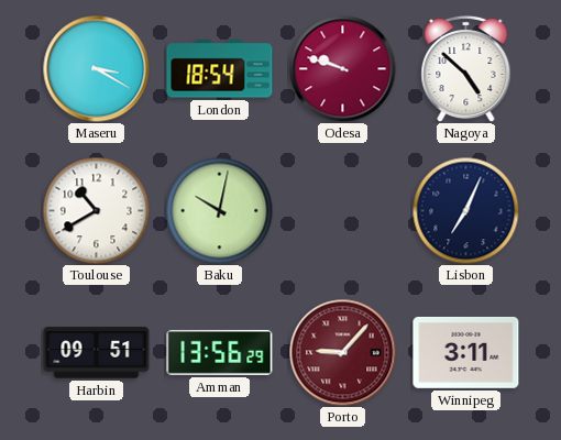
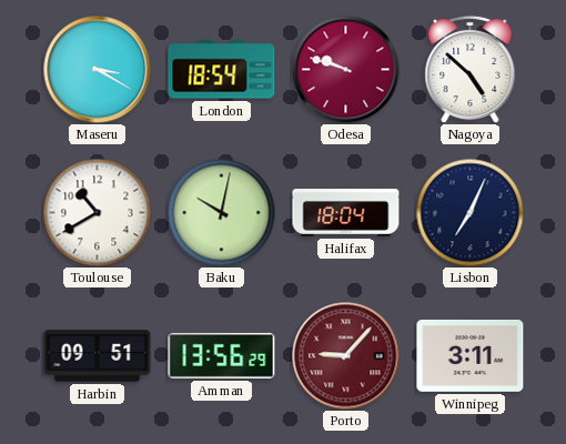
Halifax: none -> 18:04
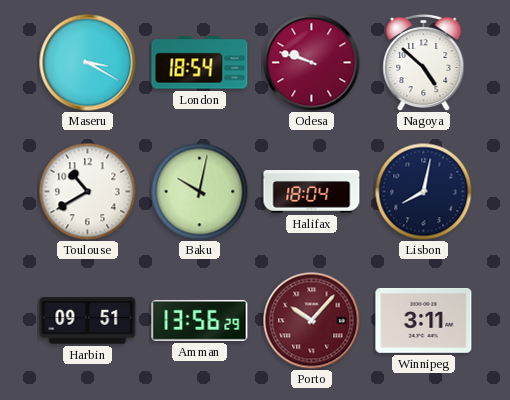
Lisbon: 7:04 -> 8:02
Porto: 9:07 -> 10:07
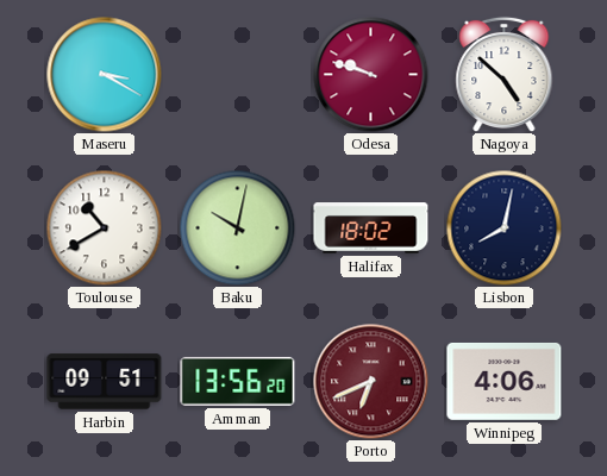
London: 18:54 -> none
Halifax: 18:04 -> 18:02
Amman: 13:56:29 -> 13:56:20
Porto: 10:07 -> 6:41
Winnipeg: 3:11 -> 4:06
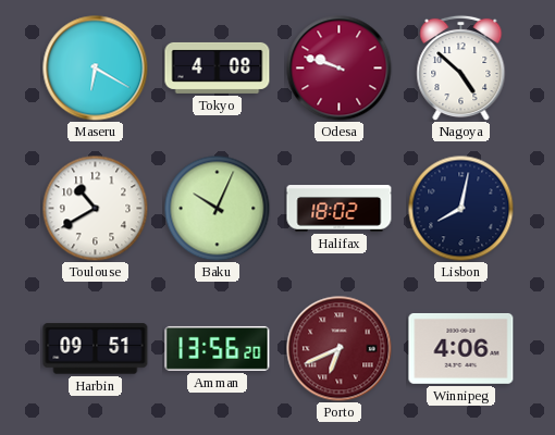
Maseru: 3:20 -> 6:20
Tokyo: none -> 4:08
Baku: 10:02 -> 10:04
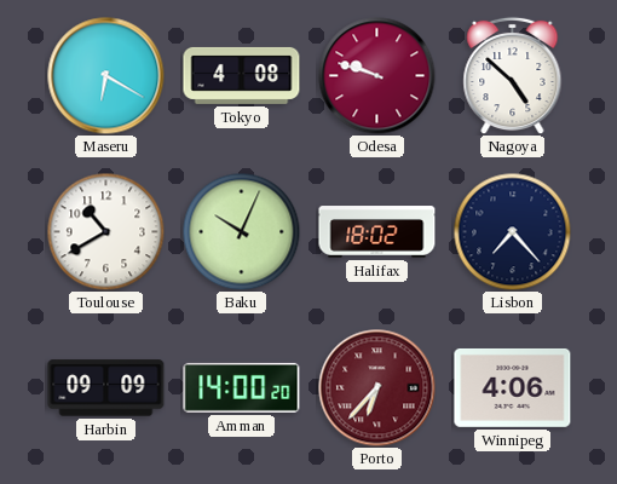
Lisbon: 8:02 -> 7:23
Harbin: 09:51 -> 09:09
Amman: 13:56 -> 14:00
Porto: 6:41 -> 6:37
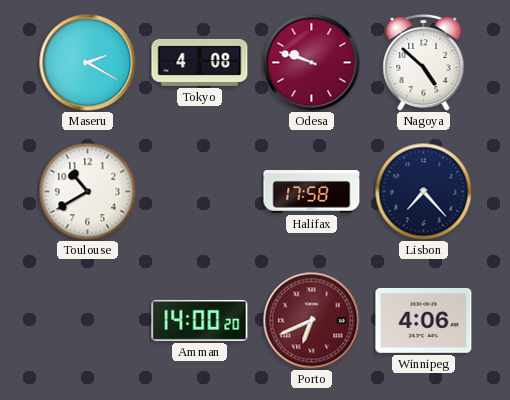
Maseru: 6:20 -> 2:20
Baku: 10:04 -> none
Halifax: 18:02 -> 17:58
Harbin: 09:09 -> none
Porto: 6:37 -> 6:41
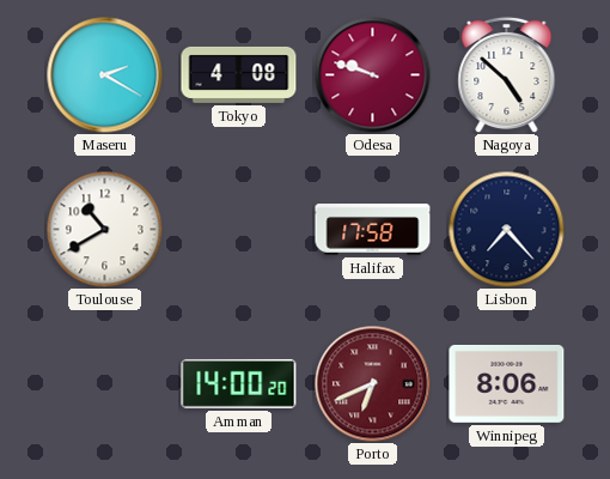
Winnipeg: 4:06 -> 8:06
